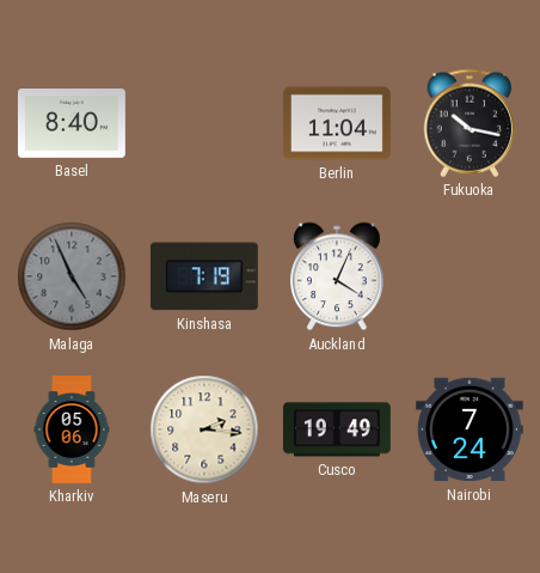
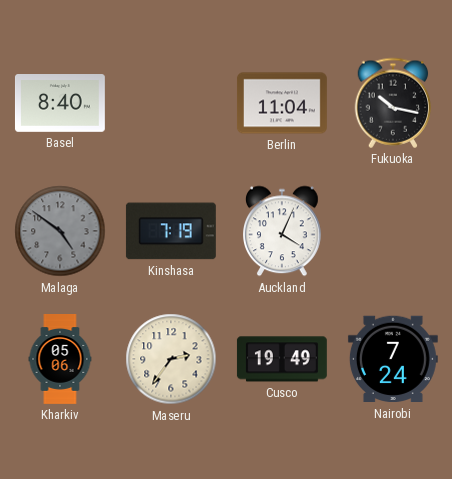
Malaga: 4:56 -> 4:51
Maseru: 2:16 -> 2:36
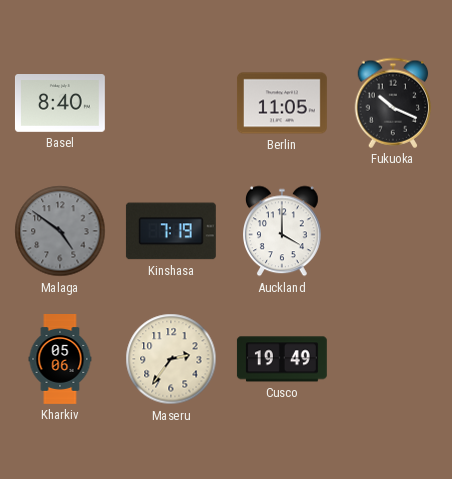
Berlin: 11:04 -> 11:05
Fukuoka: 10:17 -> 10:19
Auckland: 4:04 -> 4:00
Nairobi: 7:24 -> none
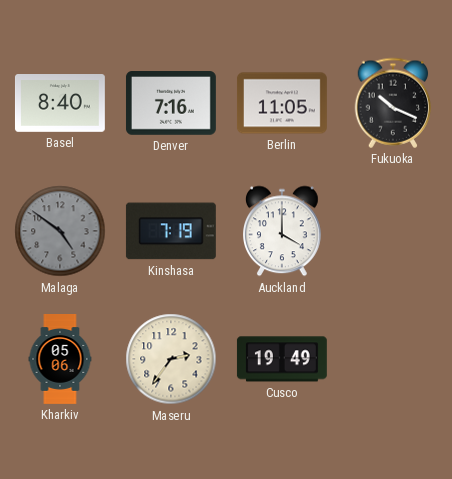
Denver: none -> 7:16
